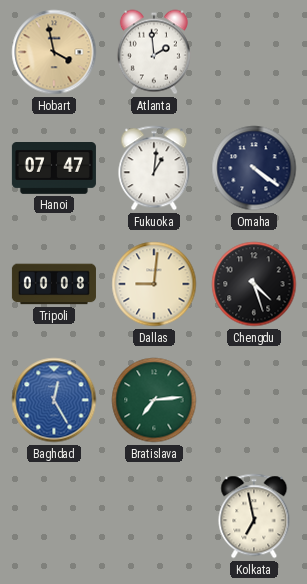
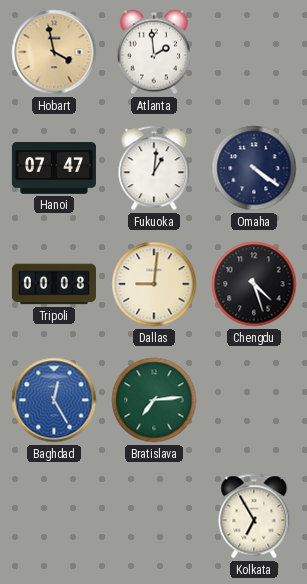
Kolkata: 6:58 -> 6:55
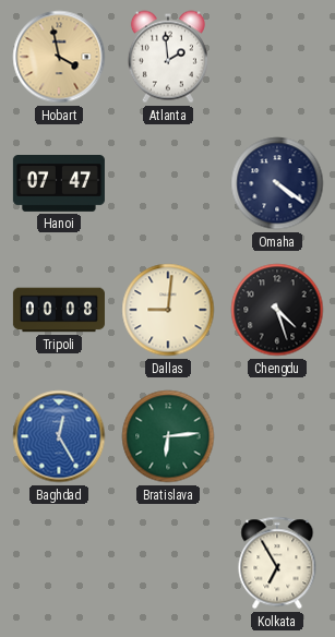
Fukuoka: 1:01 -> none
Bratislava: 7:14 -> 6:14
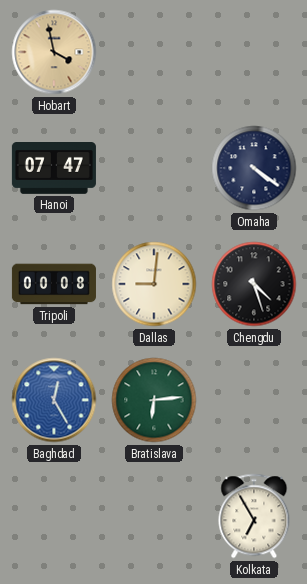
Atlanta: 1:59 -> none
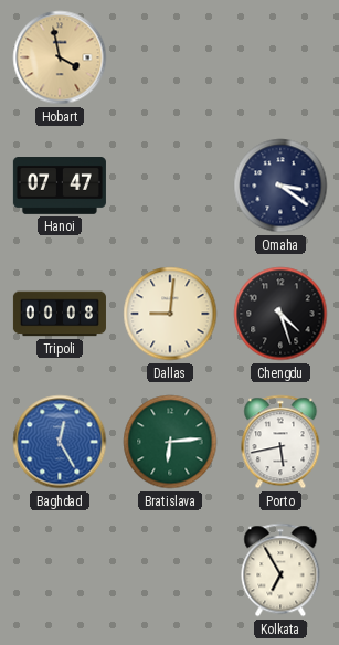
Omaha: 4:21 -> 3:21
Porto: none -> 5:43
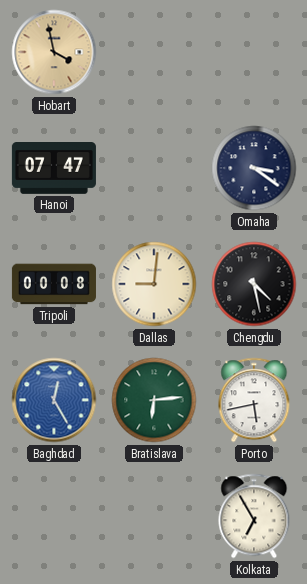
Chengdu: 4:27 -> 4:28
